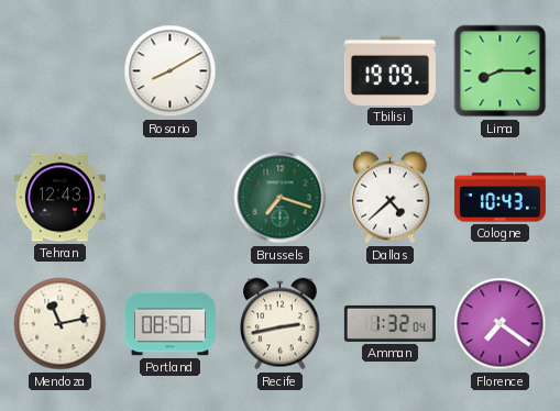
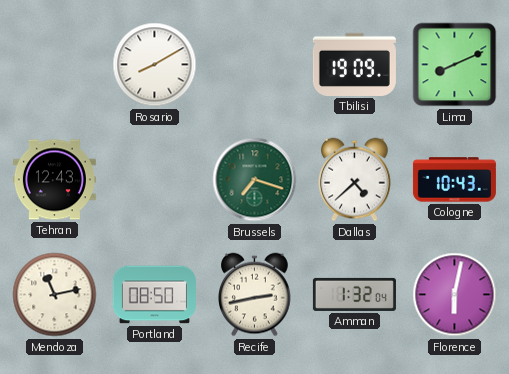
Lima: 8:15 -> 8:11
Florence: 7:21 -> 6:02
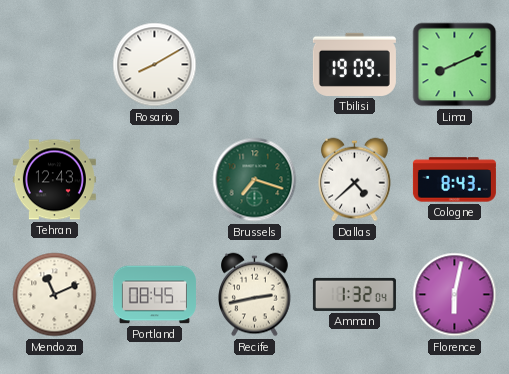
Cologne: 10:43 -> 8:43
Mendoza: 11:13 -> 11:11
Portland: 08:50 -> 08:45
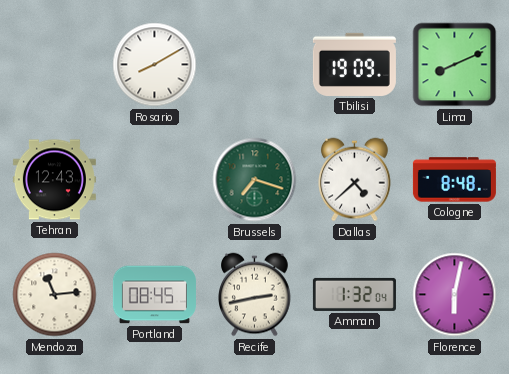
Cologne: 8:43 -> 8:48
Mendoza: 11:11 -> 11:14
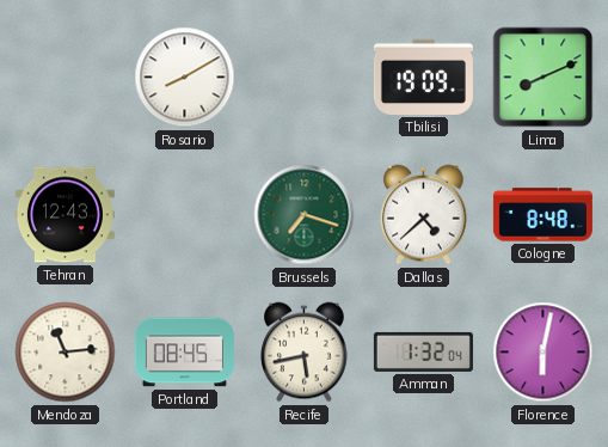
Recife: 2:43 -> 5:43
